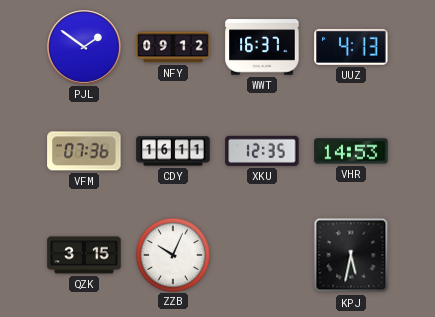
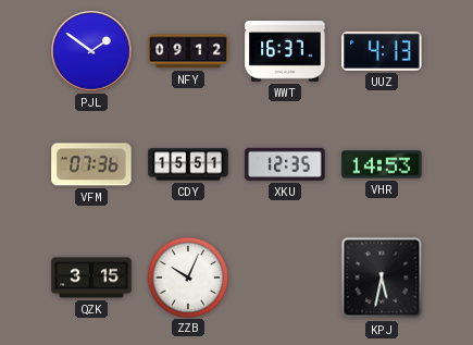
CDY: 16:11 -> 15:51
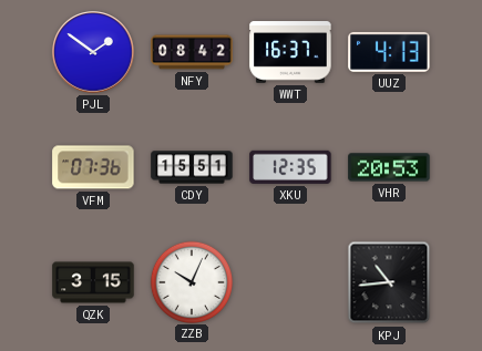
NFY: 09:12 -> 08:42
VHR: 14:53 -> 20:53
KPJ: 5:32 -> 10:44
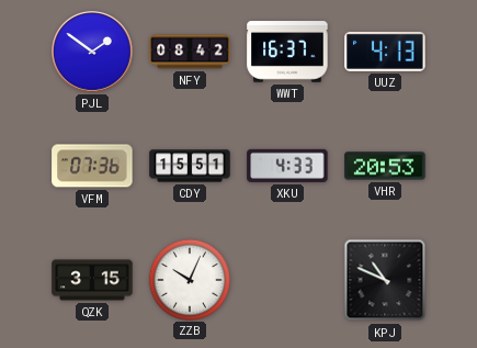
XKU: 12:35 -> 4:33
KPJ: 10:44 -> 10:49
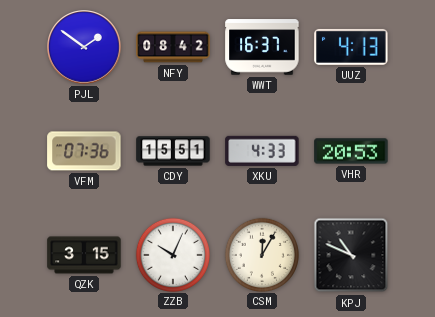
CSM: none -> 12:05
